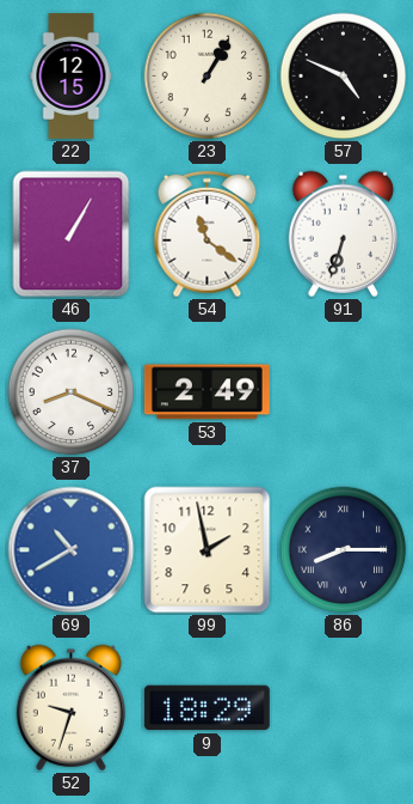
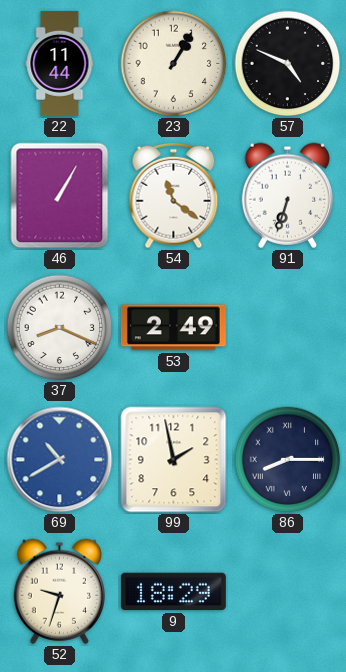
22: 12:15 -> 11:44
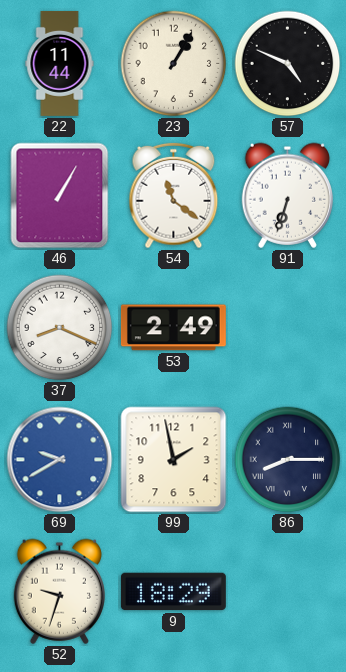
69: 10:40 -> 9:40
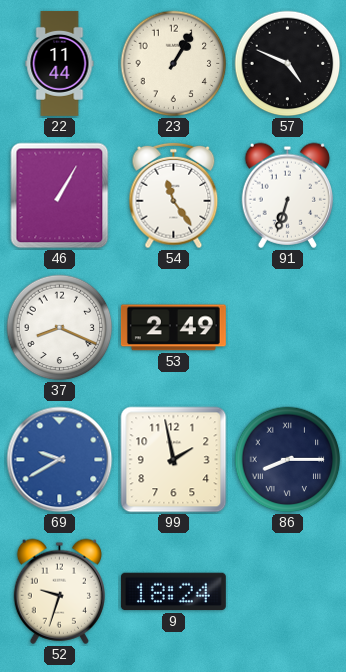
54: 11:21 -> 11:24
9: 18:29 -> 18:24
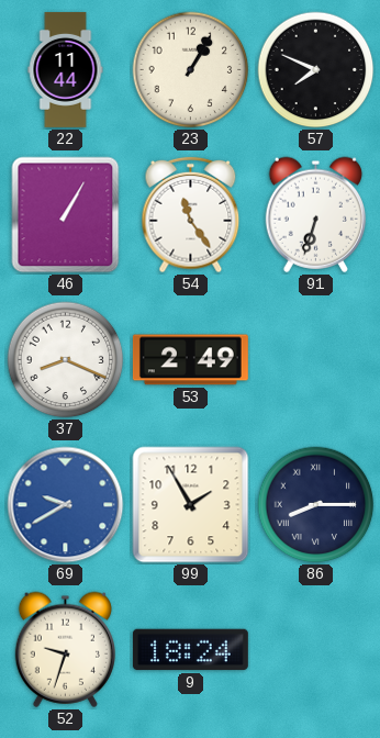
57: 4:49 -> 7:49
99: 1:58 -> 1:55
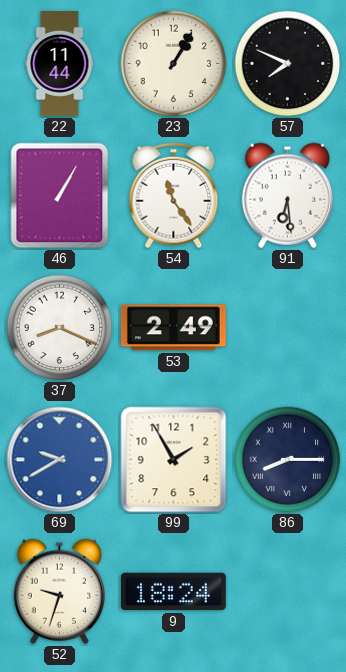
91: 6:33 -> 6:29
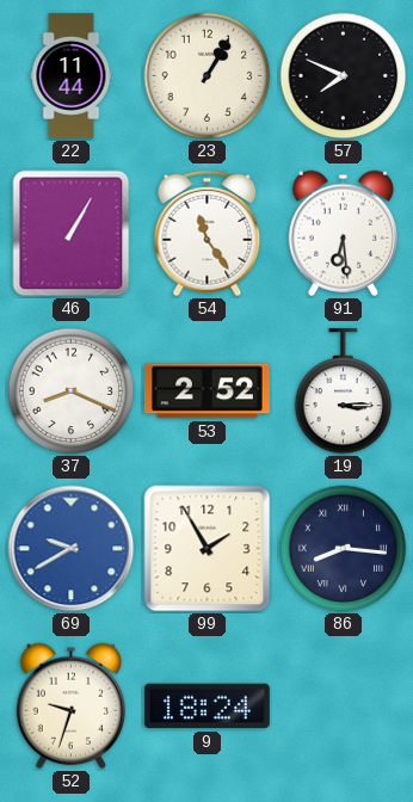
53: 2:49 -> 2:52
19: none -> 3:15
86: 8:15 -> 8:16
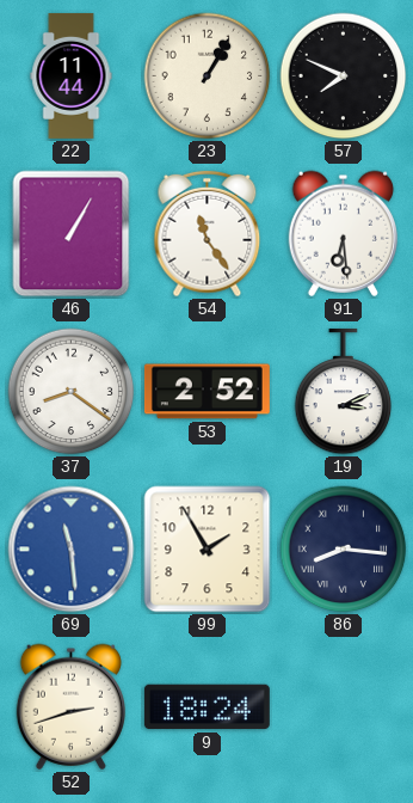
37: 8:19 -> 8:21
19: 3:15 -> 3:11
69: 9:40 -> 11:29
52: 9:33 -> 2:42
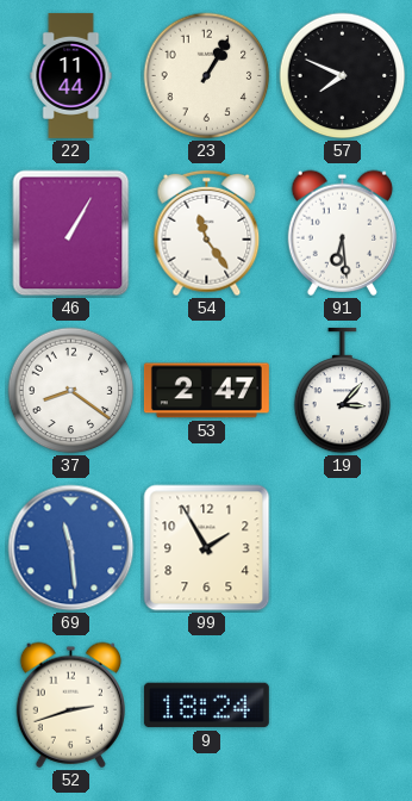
53: 2:52 -> 2:47
19: 3:11 -> 3:07
86: 8:16 -> none
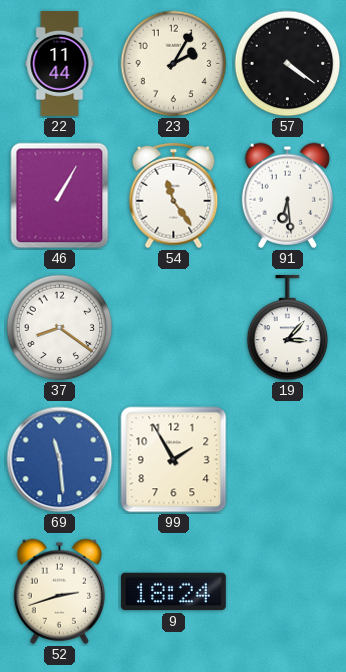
23: 1:05 -> 2:05
57: 7:49 -> 4:21
53: 2:47 -> none
